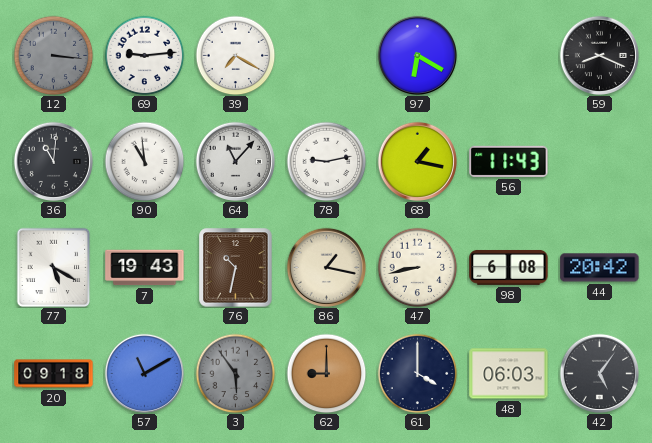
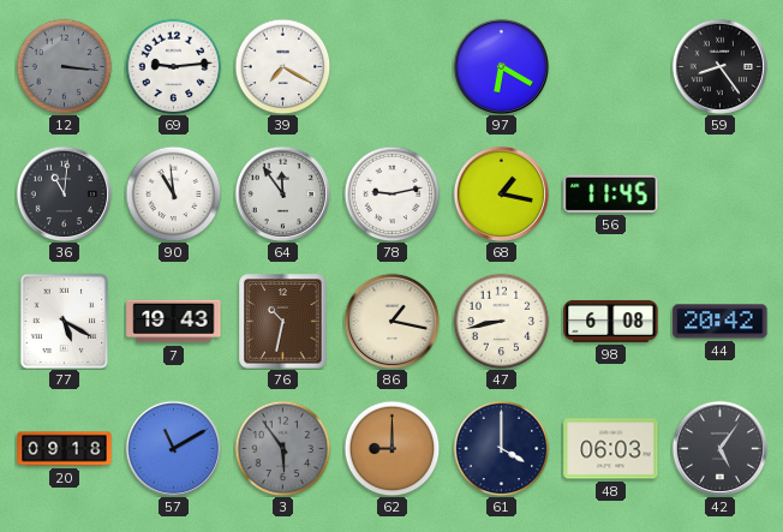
59: 8:19 -> 8:24
64: 11:07 -> 11:54
56: 11:43 -> 11:45
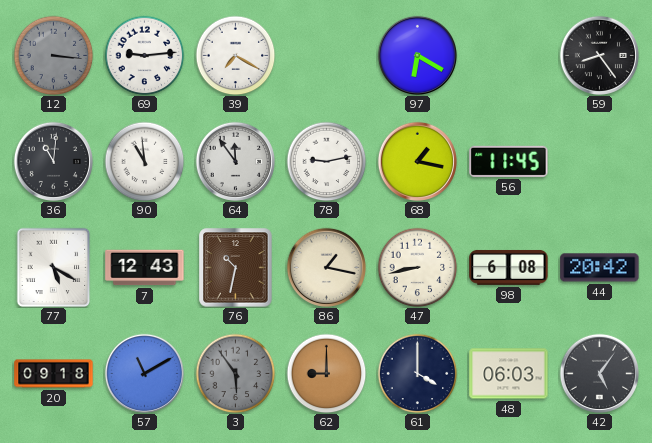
7: 19:43 -> 12:43
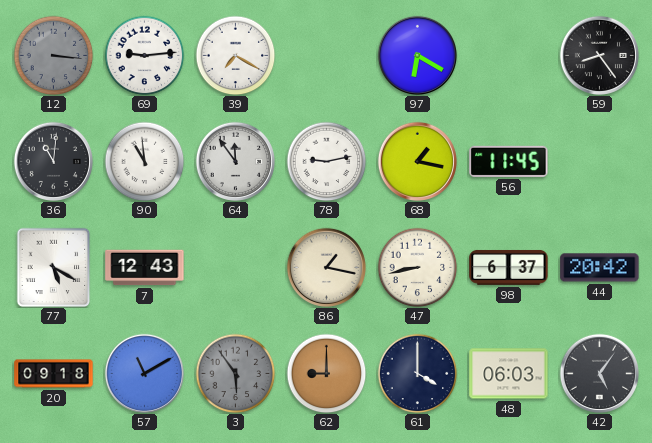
76: 10:32 -> none
98: 6:08 -> 6:37
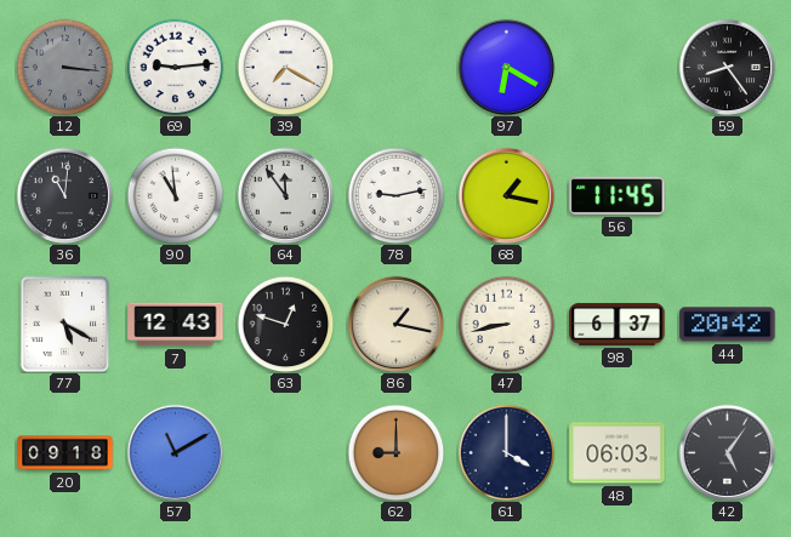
63: none -> 12:48
3: 5:54 -> none
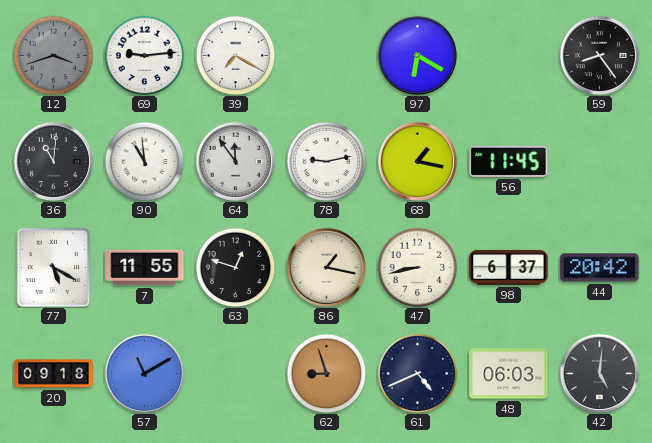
12: 3:16 -> 3:42
7: 12:43 -> 11:55
62: 9:00 -> 8:57
61: 4:00 -> 4:41
42: 5:06 -> 5:01
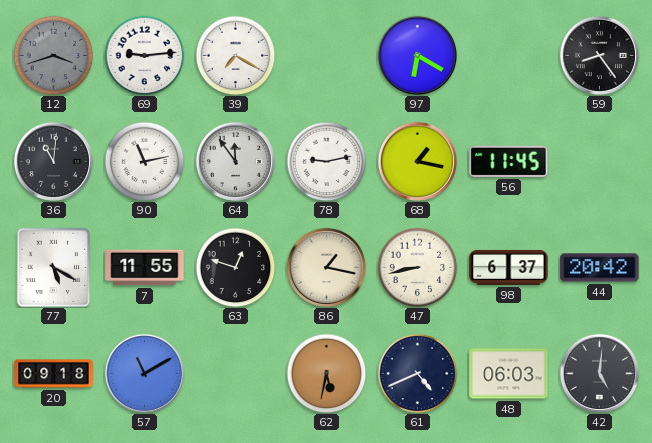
90: 10:59 -> 11:13
62: 8:57 -> 5:32
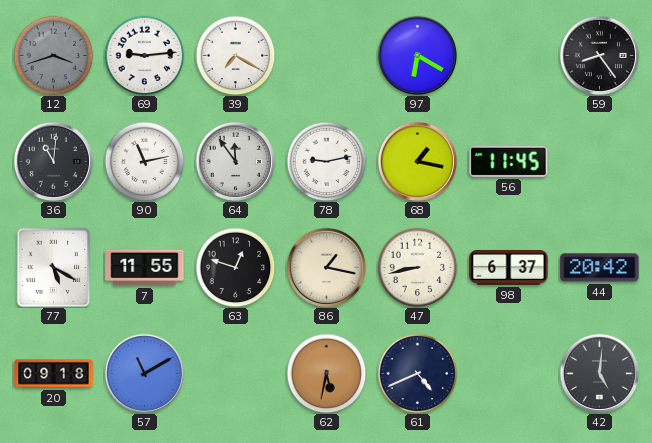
48: 06:03 -> none
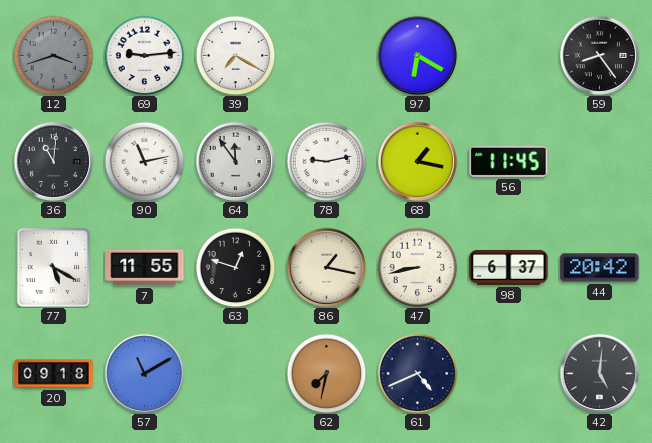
62: 5:32 -> 7:32
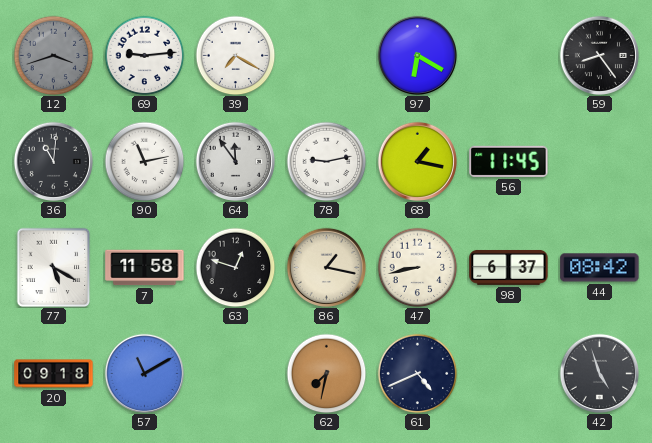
7: 11:55 -> 11:58
44: 20:42 -> 08:42
42: 5:01 -> 4:57
